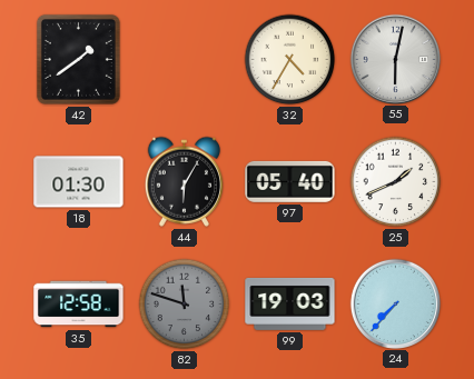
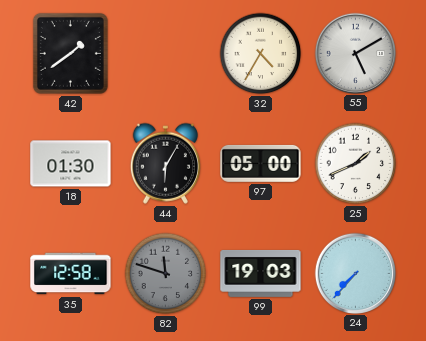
55: 6:02 -> 5:10
97: 05:40 -> 05:00
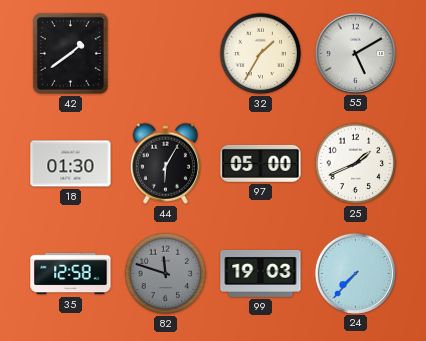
32: 4:35 -> 1:35
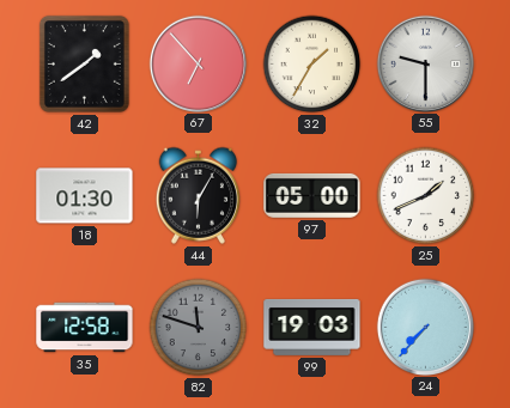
67: none -> 6:53
55: 5:10 -> 9:30
